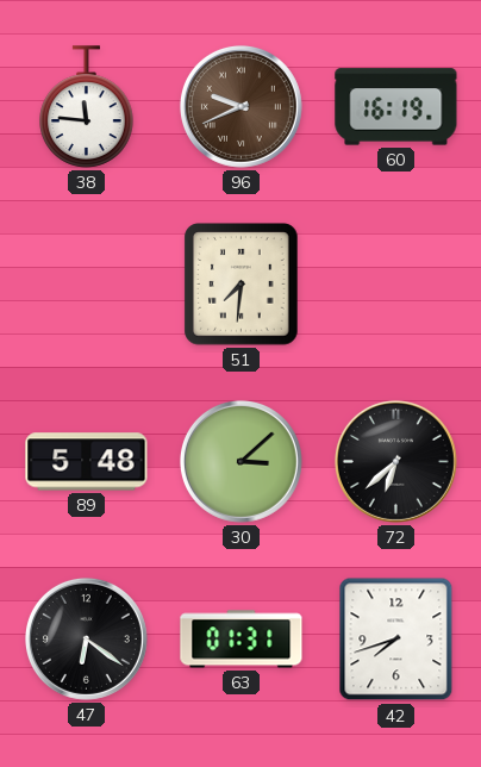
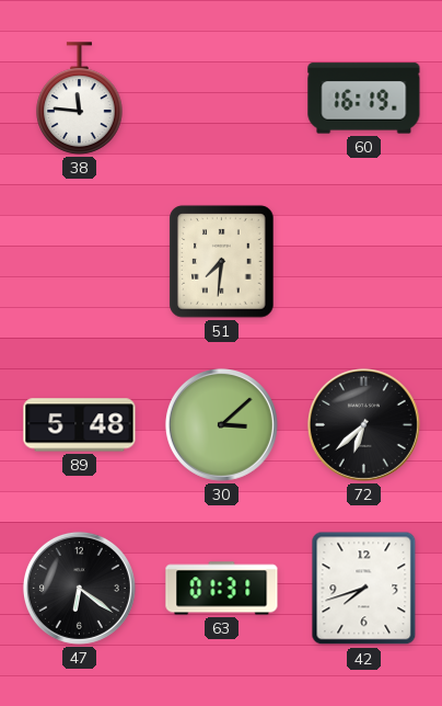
96: 9:41 -> none
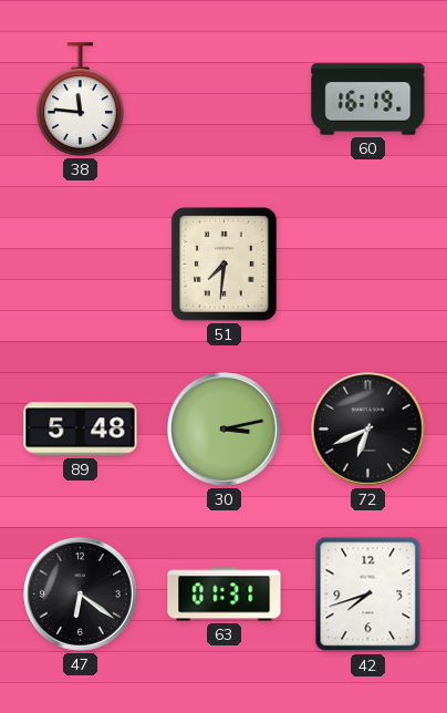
30: 3:08 -> 3:13
72: 6:38 -> 6:41
